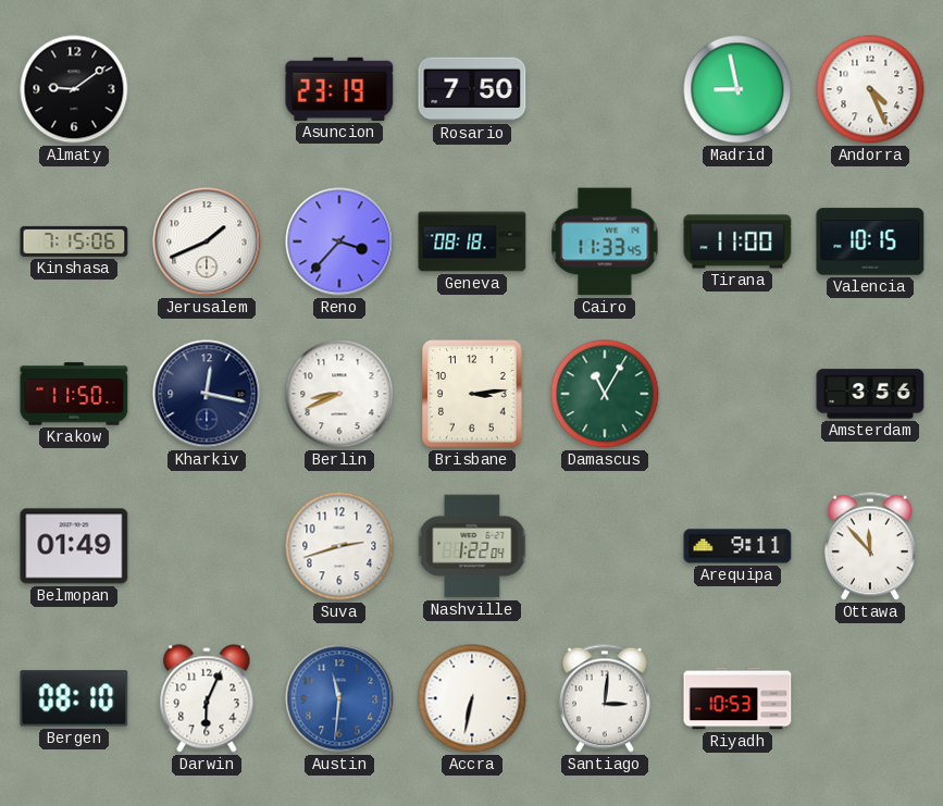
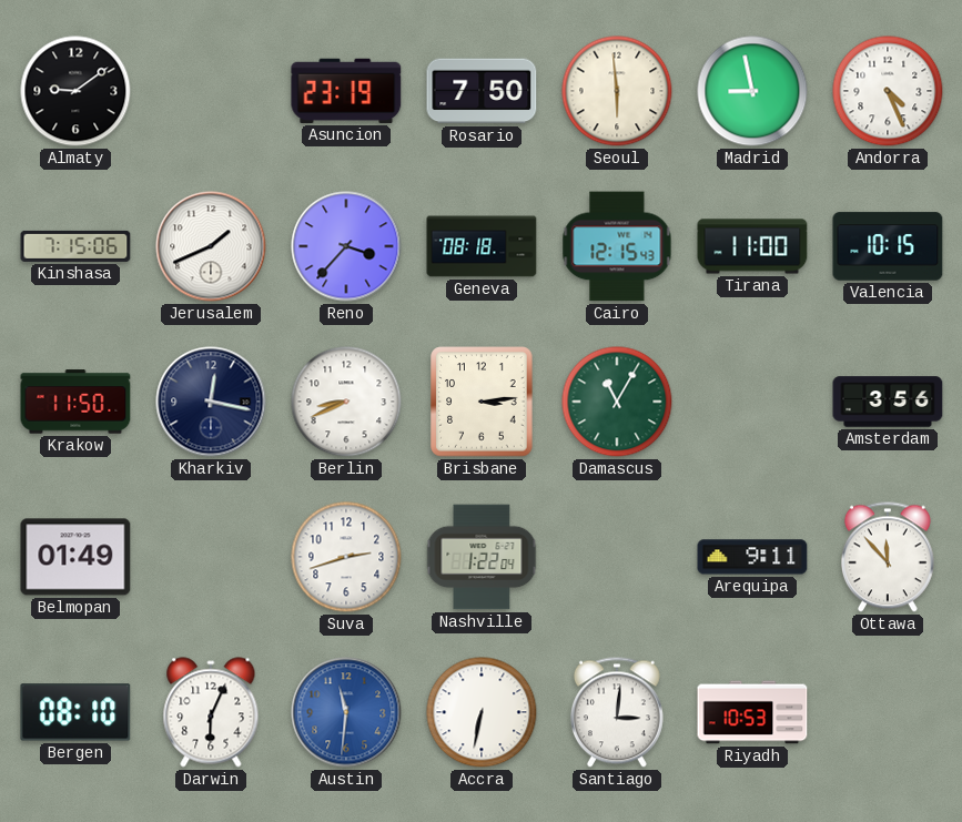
Seoul: none -> 5:59
Cairo: 11:33 -> 12:15
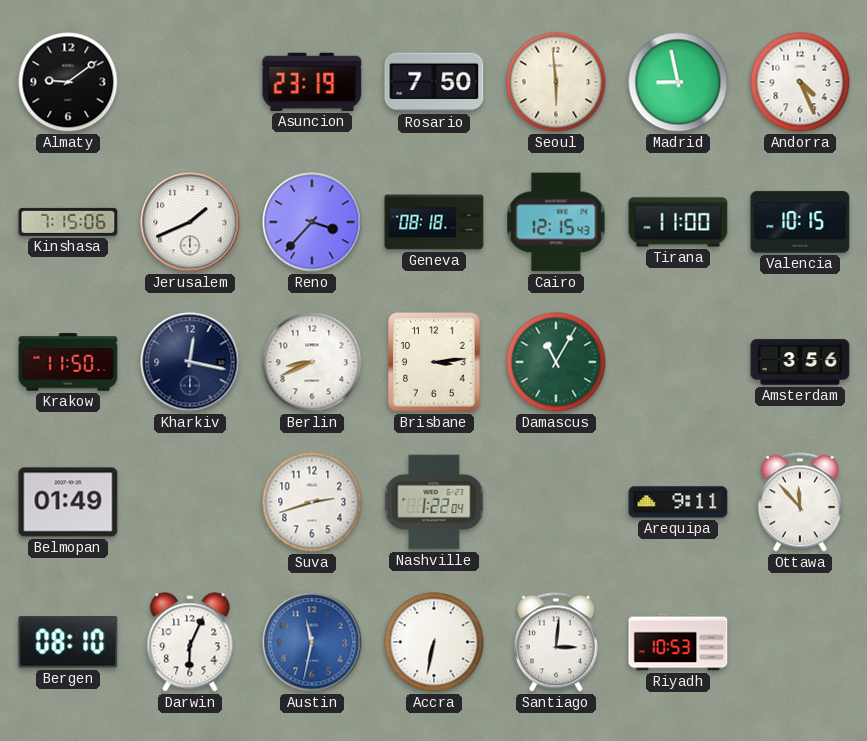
Austin: 11:31 -> 11:32
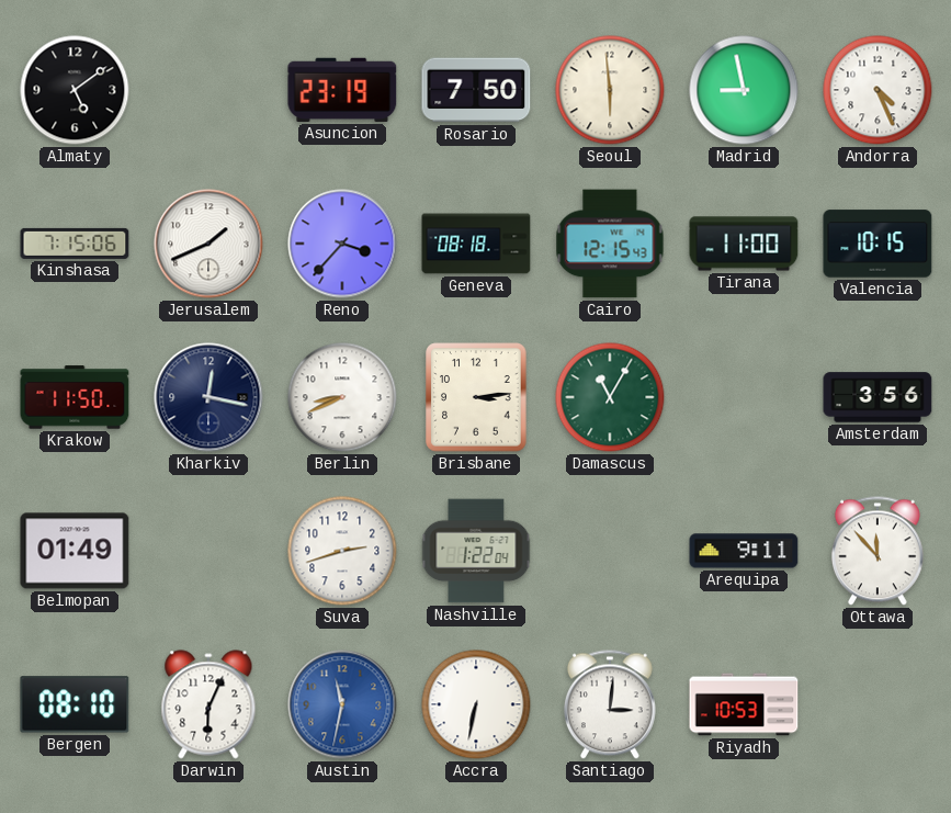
Almaty: 9:09 -> 5:09
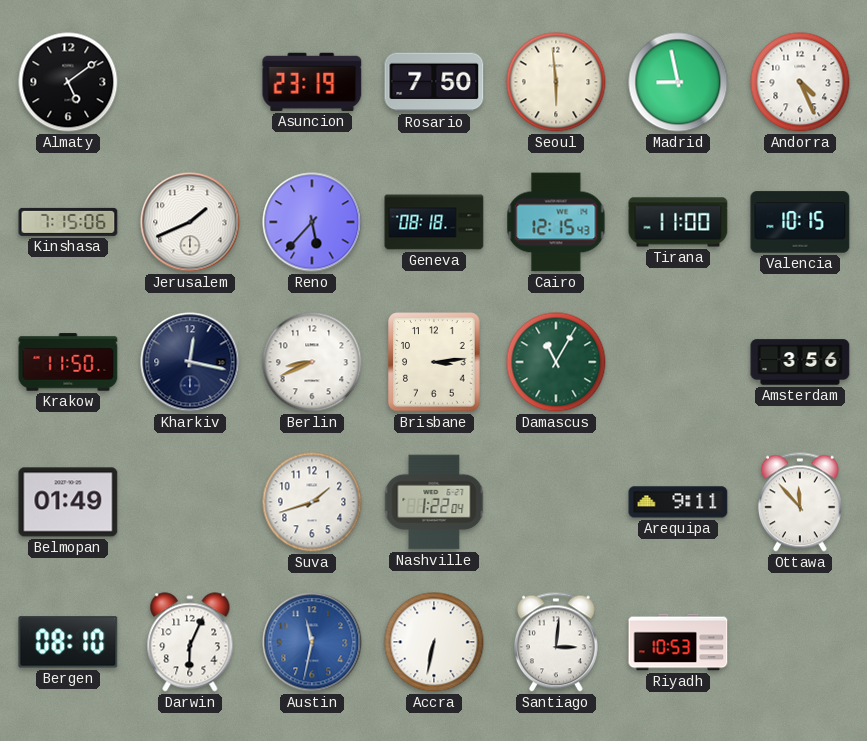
Reno: 3:37 -> 5:37
Suva: 2:42 -> 1:42
